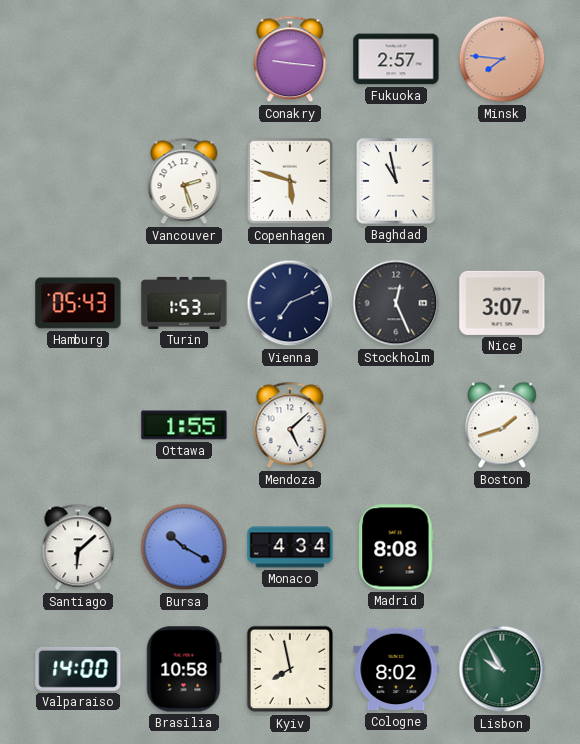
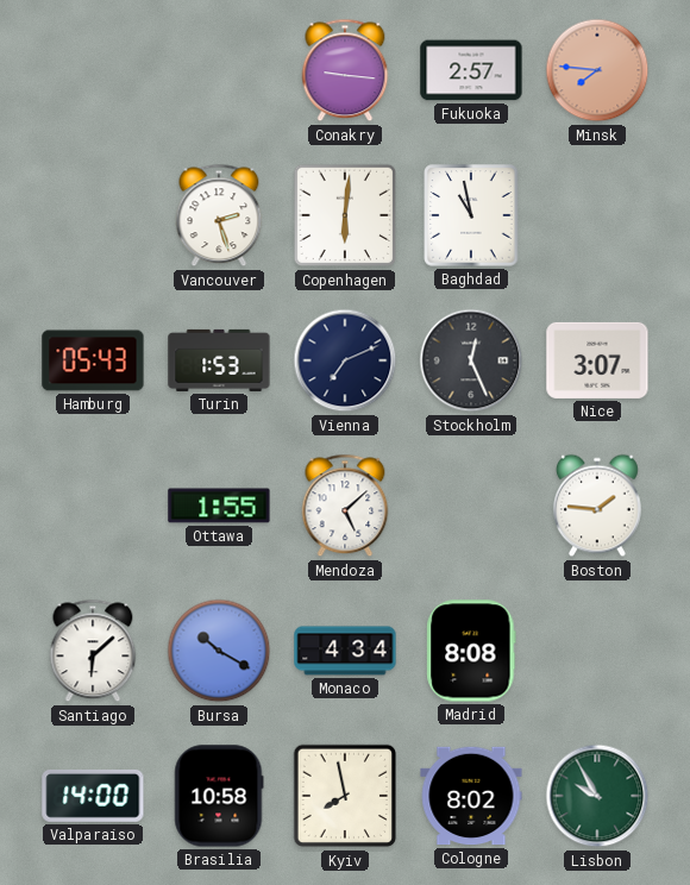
Copenhagen: 5:48 -> 6:01
Boston: 1:42 -> 1:46
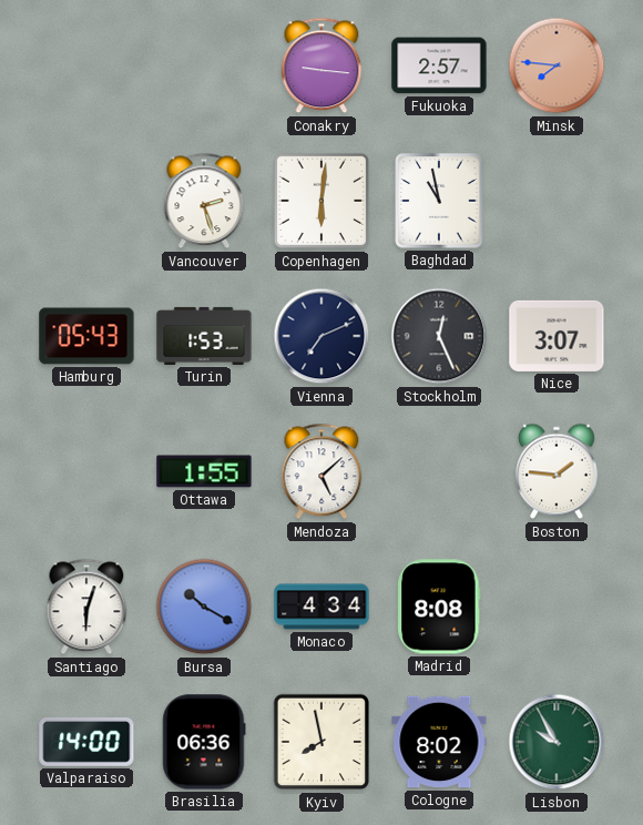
Santiago: 6:08 -> 6:03
Brasilia: 10:58 -> 06:36
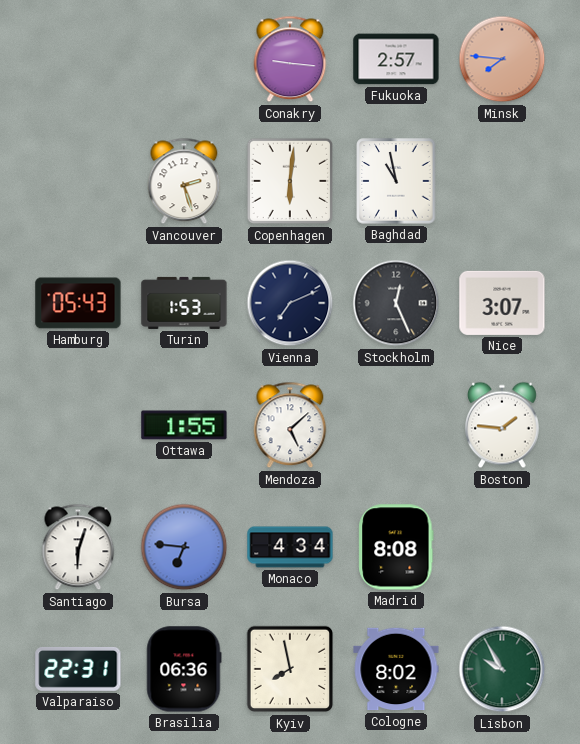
Bursa: 10:20 -> 6:46
Valparaiso: 14:00 -> 22:31
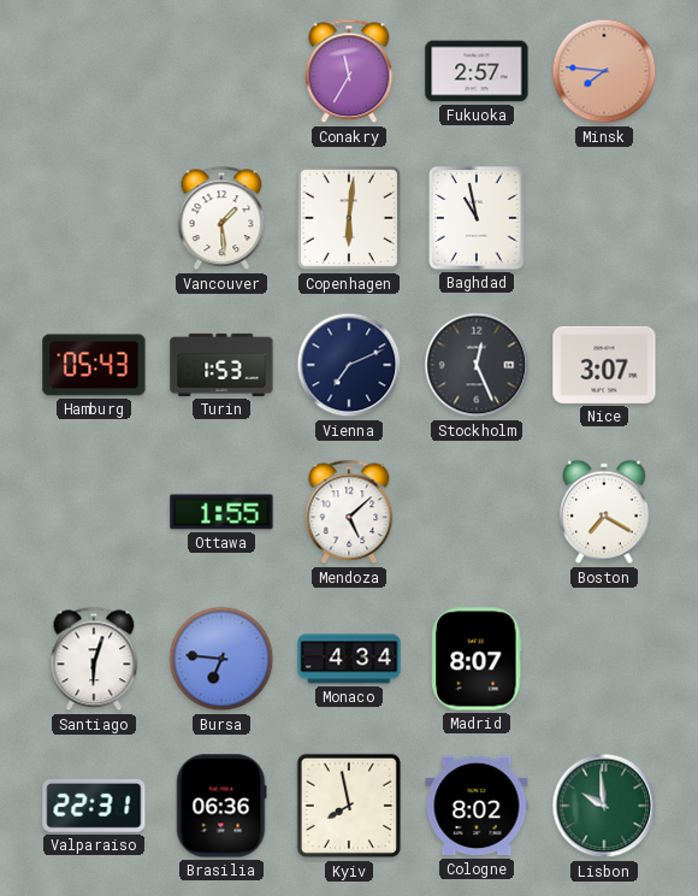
Conakry: 9:16 -> 11:35
Vancouver: 2:27 -> 1:29
Boston: 1:46 -> 7:20
Madrid: 8:08 -> 8:07
Lisbon: 9:55 -> 9:59
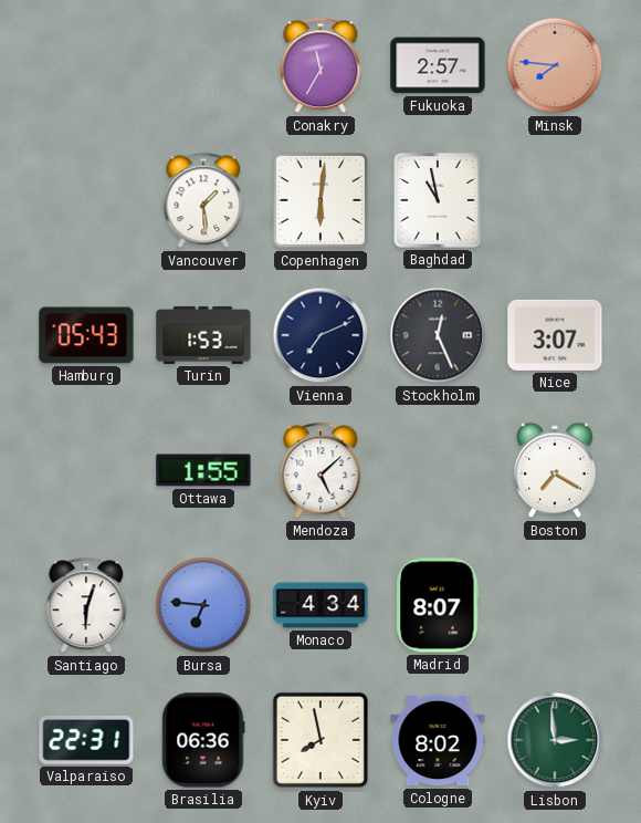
Lisbon: 9:59 -> 2:59
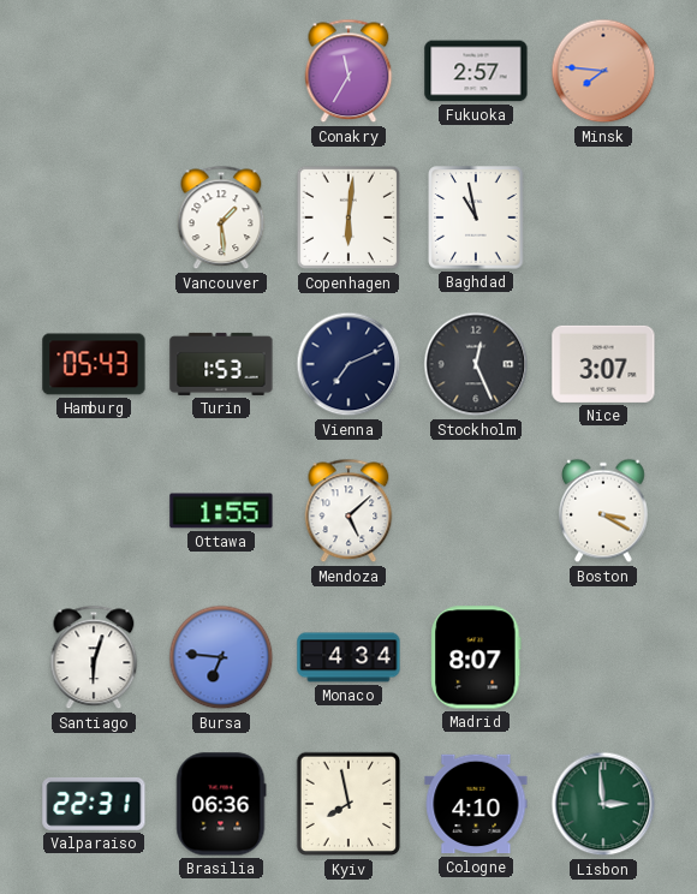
Boston: 7:20 -> 3:20
Cologne: 8:02 -> 4:10
